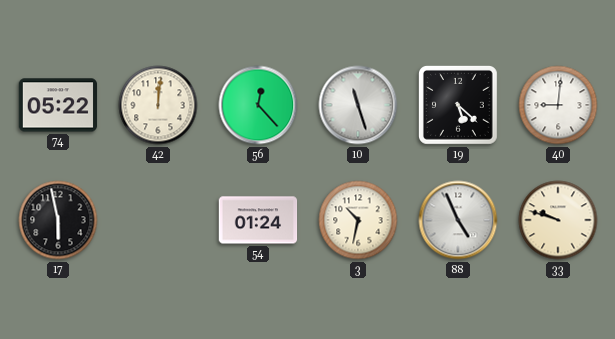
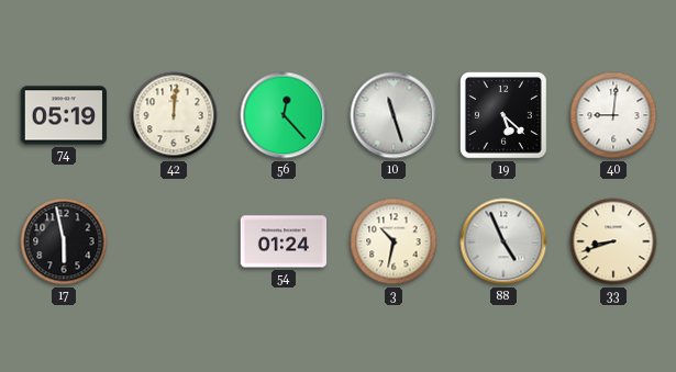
74: 05:22 -> 05:19
33: 9:48 -> 8:42
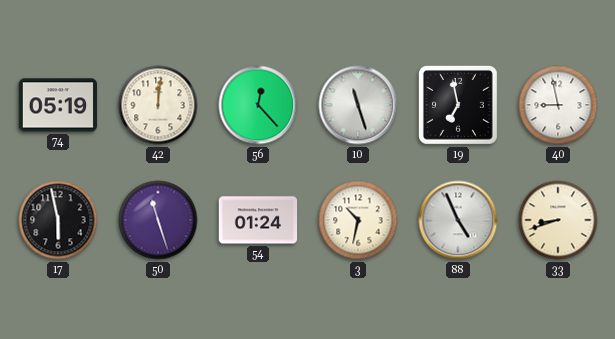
19: 5:22 -> 6:58
40: 9:01 -> 8:58
50: none -> 11:27
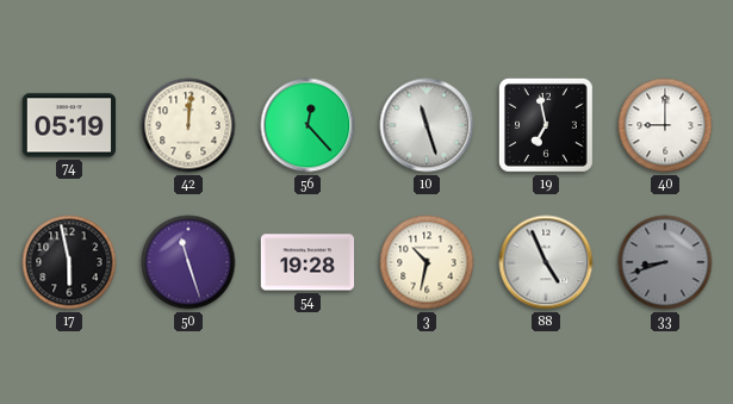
40: 8:58 -> 9:00
54: 01:24 -> 19:28
33 dial: cream -> grey
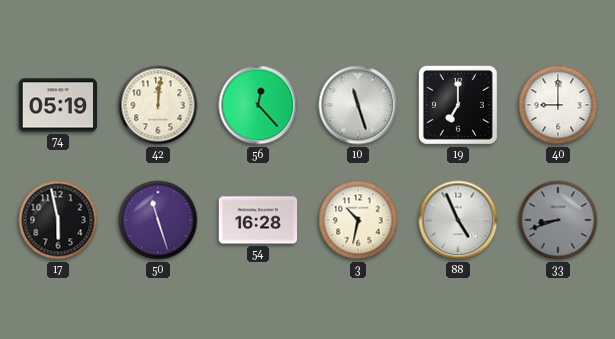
19: 6:58 -> 7:00
54: 19:28 -> 16:28
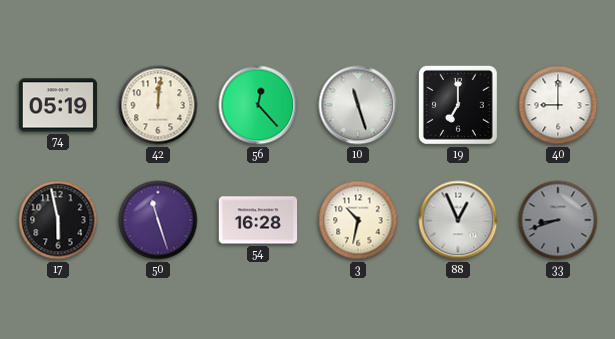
88: 4:56 -> 12:56
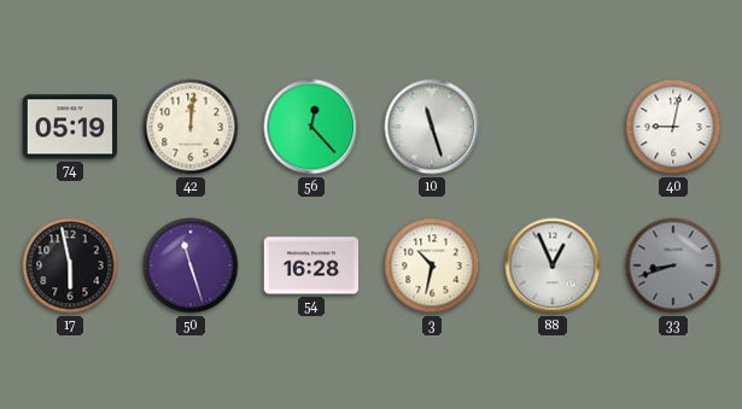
19: 7:00 -> none
40: 9:00 -> 9:02
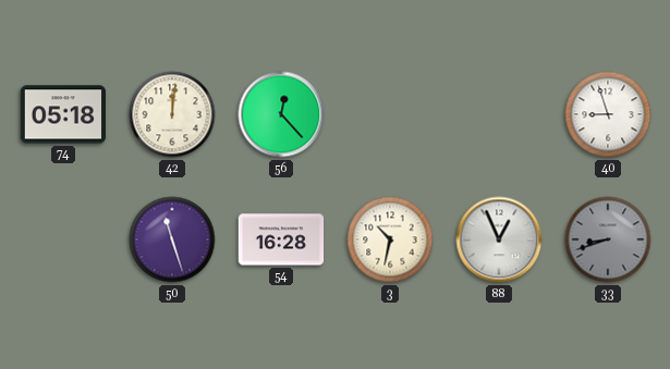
74: 05:19 -> 05:18
10: 11:27 -> none
40: 9:02 -> 8:57
17: 5:58 -> none
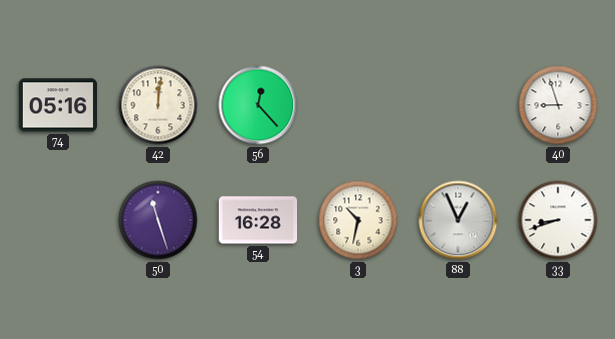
74: 05:18 -> 05:16
33 dial: grey -> white
